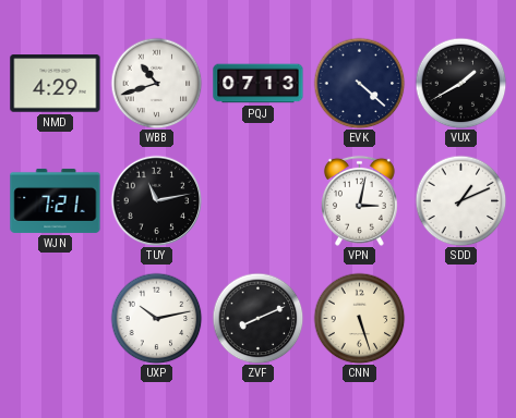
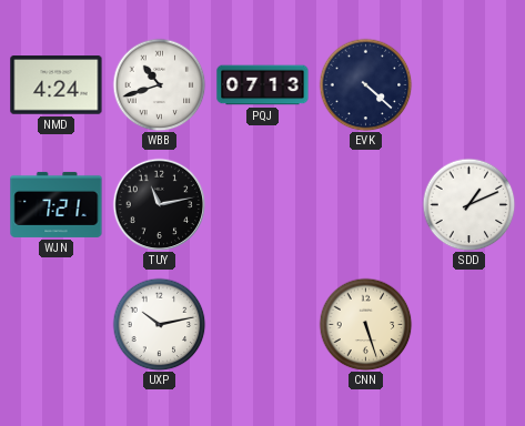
NMD: 4:29 -> 4:24
VUX: 1:40 -> none
VPN: 3:02 -> none
ZVF: 8:11 -> none
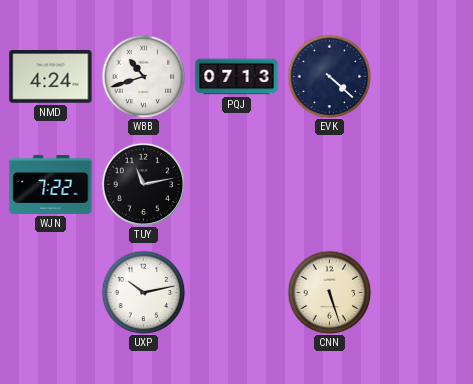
WJN: 7:21 -> 7:22
SDD: 1:11 -> none
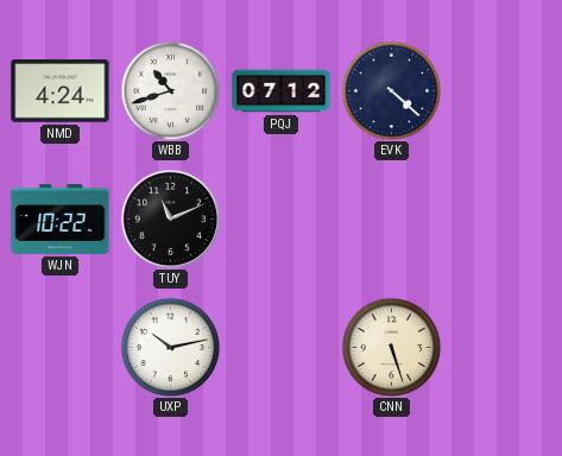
PQJ: 07:13 -> 07:12
WJN: 7:22 -> 10:22
TUY: 11:13 -> 11:11
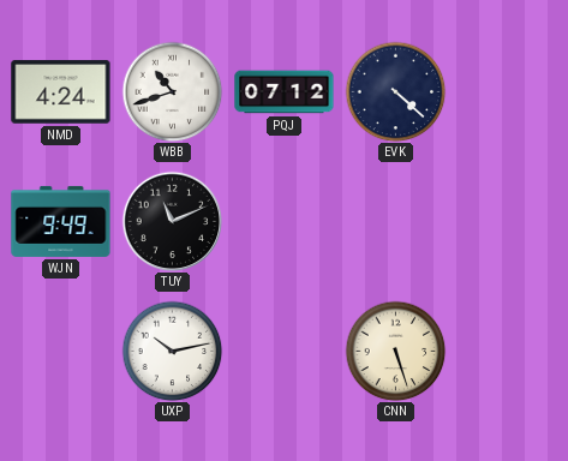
WJN: 10:22 -> 9:49
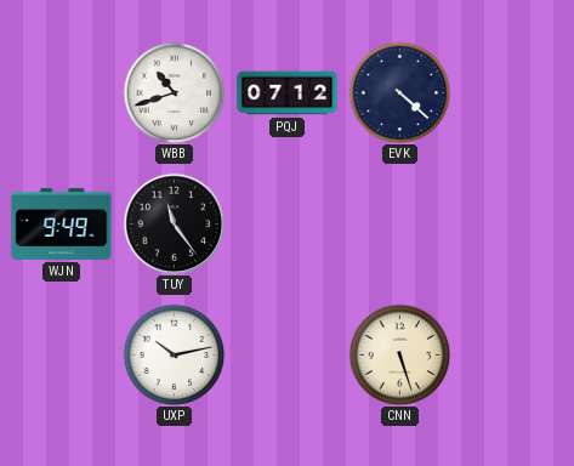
NMD: 4:24 -> none
TUY: 11:11 -> 11:24
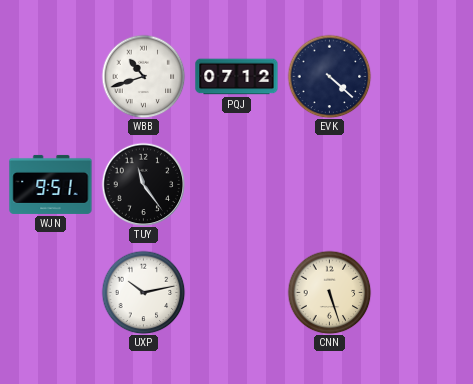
WJN: 9:49 -> 9:51
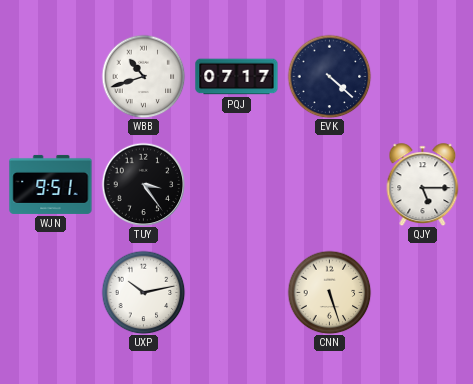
PQJ: 07:12 -> 07:17
TUY: 11:24 -> 3:24
QJY: none -> 5:15
